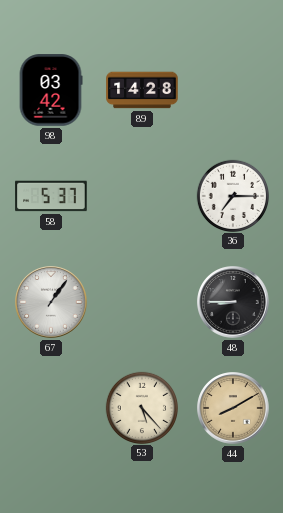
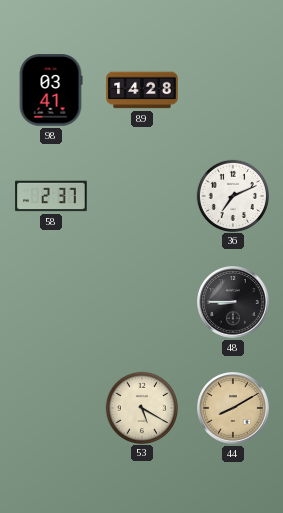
98: 03:42 -> 03:41
58: 5:37 -> 2:37
36: 7:15 -> 7:11
67: 1:06 -> none
53: 5:23 -> 5:20
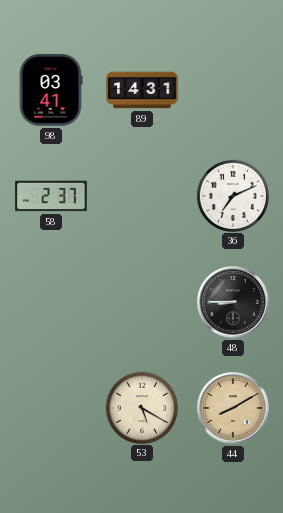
89: 14:28 -> 14:31
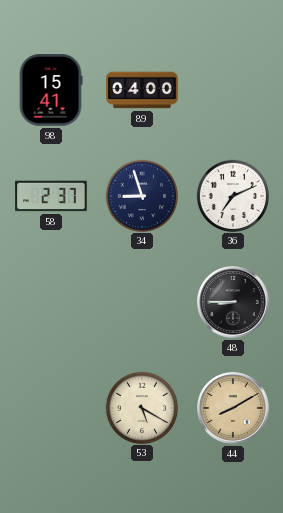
98: 03:41 -> 15:41
89: 14:31 -> 04:00
34: none -> 8:57
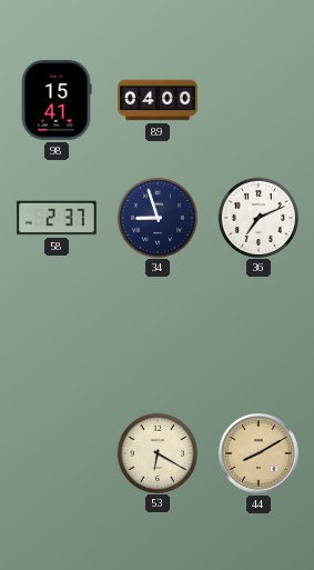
48: 8:45 -> none
53: 5:20 -> 6:20
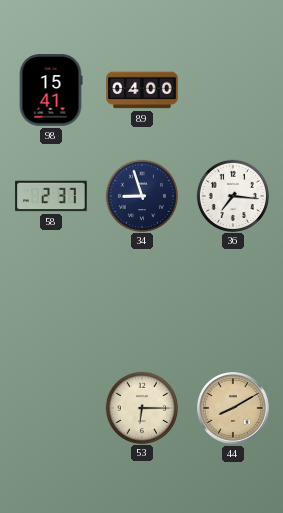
36: 7:11 -> 7:16
53: 6:20 -> 6:15
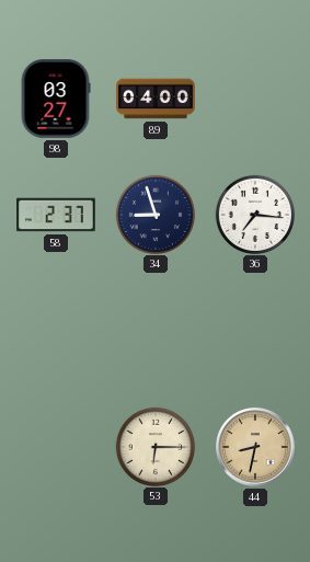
98: 15:41 -> 03:27
44: 8:10 -> 8:32
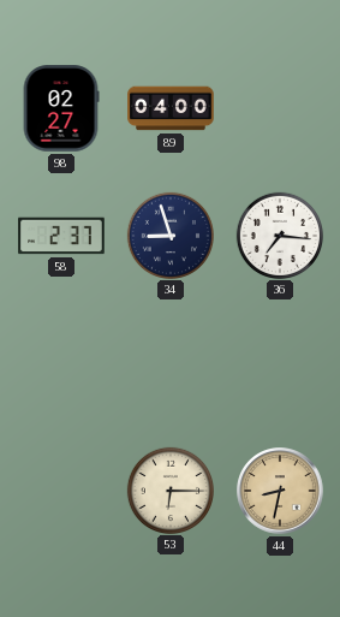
98: 03:27 -> 02:27
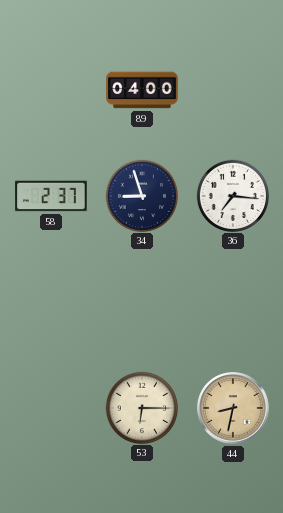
98: 02:27 -> none
